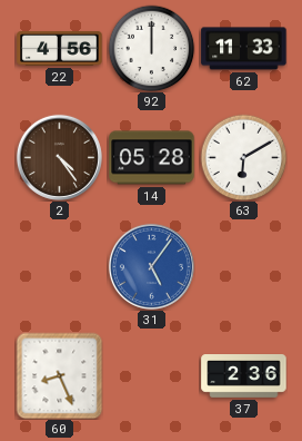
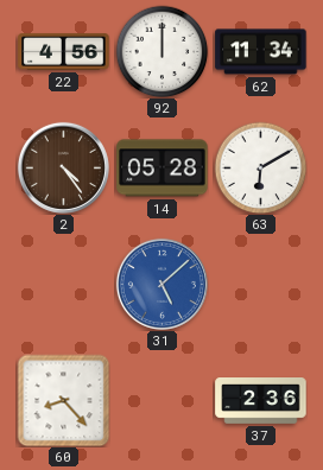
62: 11:33 -> 11:34
31: 5:06 -> 5:08
60: 8:26 -> 8:23
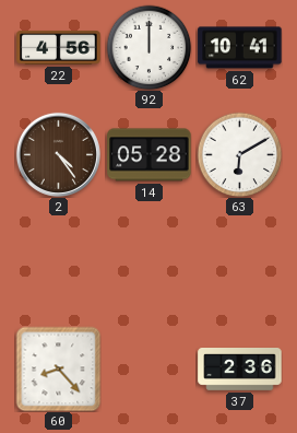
62: 11:34 -> 10:41
31: 5:08 -> none
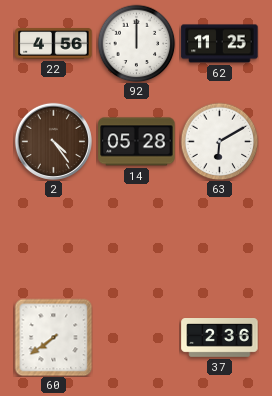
62: 10:41 -> 11:25
60: 8:23 -> 7:39
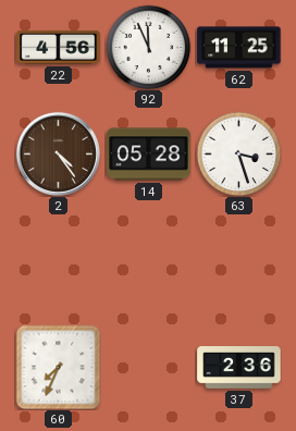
92: 12:00 -> 11:56
63: 6:10 -> 3:27
60: 7:39 -> 7:34
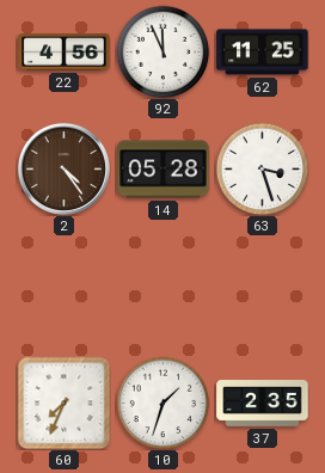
10: none -> 1:33
37: 2:36 -> 2:35
